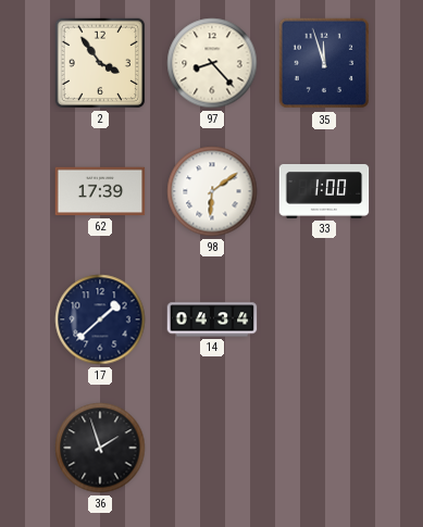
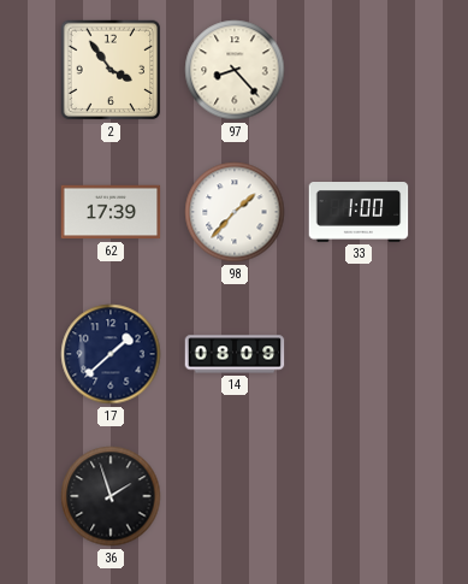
35: 11:57 -> none
98: 6:09 -> 1:37
14: 04:34 -> 08:09
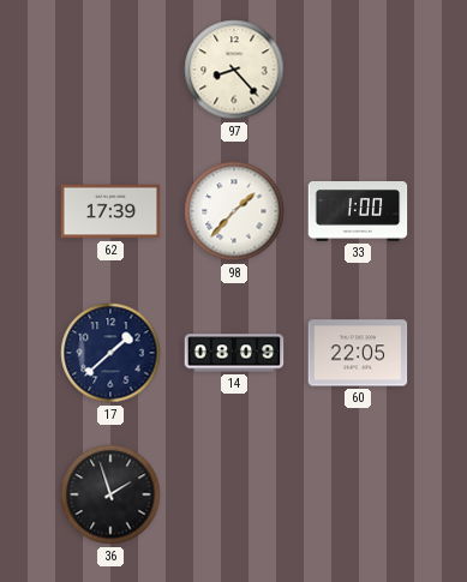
2: 3:54 -> none
60: none -> 22:05
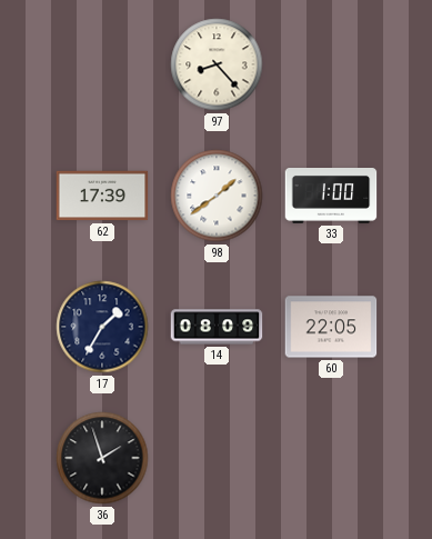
98: 1:37 -> 1:39
17: 1:38 -> 1:35
